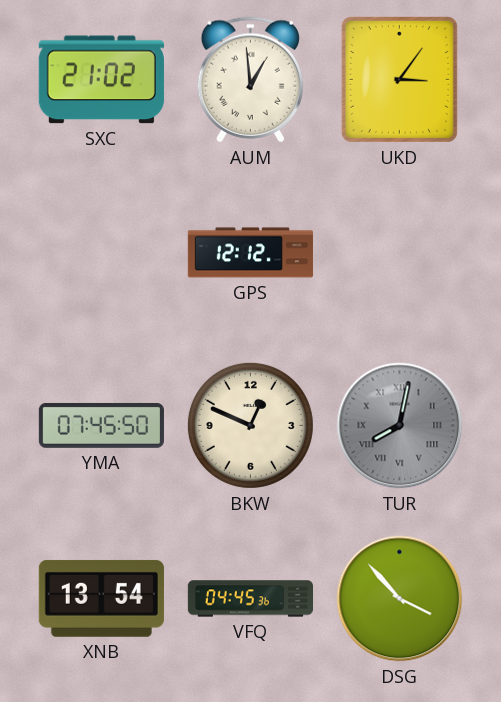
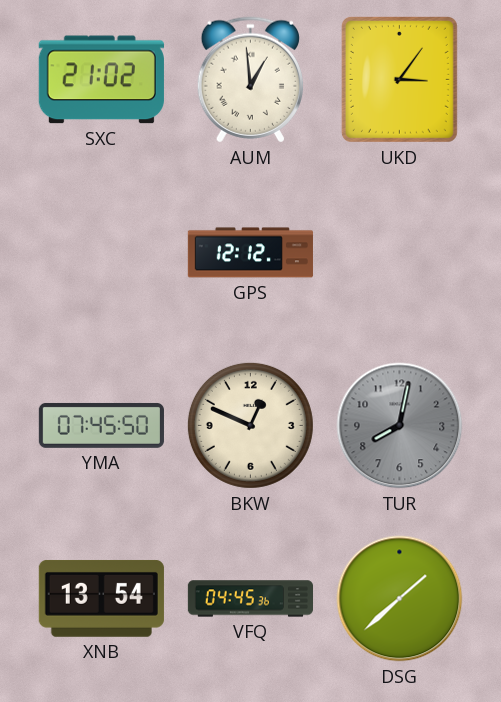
TUR numerals: Roman -> Arabic
DSG: 3:53 -> 1:38
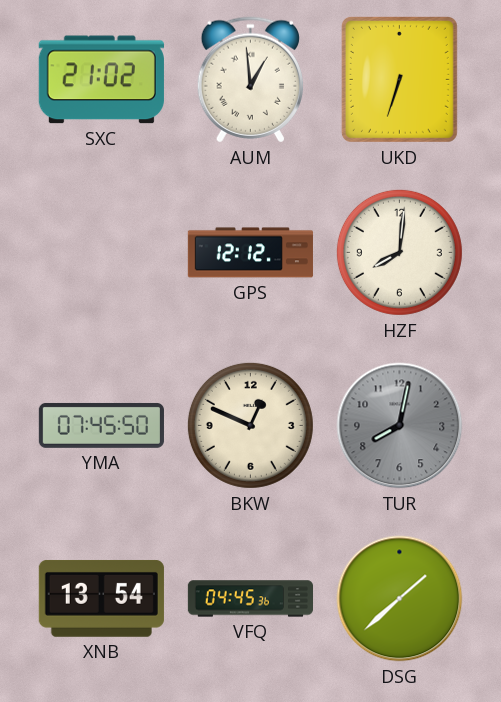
UKD: 3:06 -> 6:33
HZF: none -> 8:01
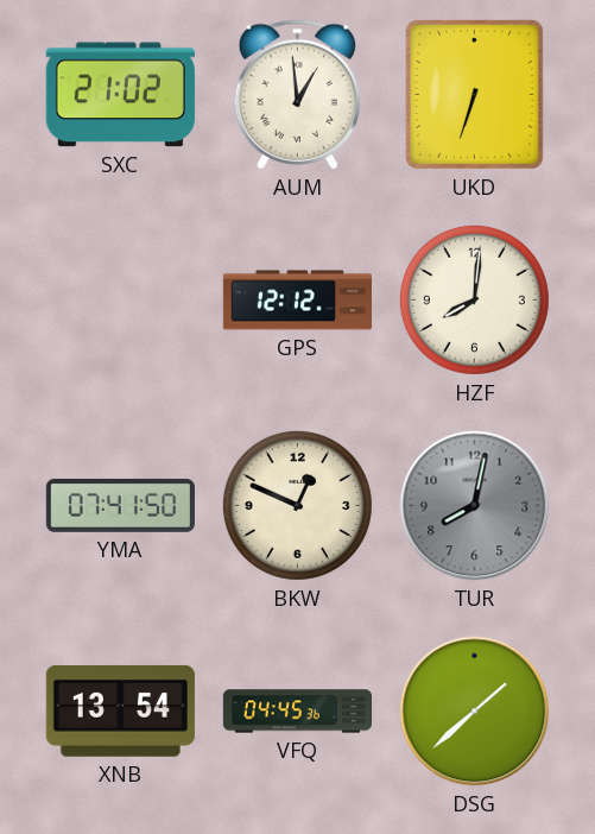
YMA: 07:45 -> 07:41
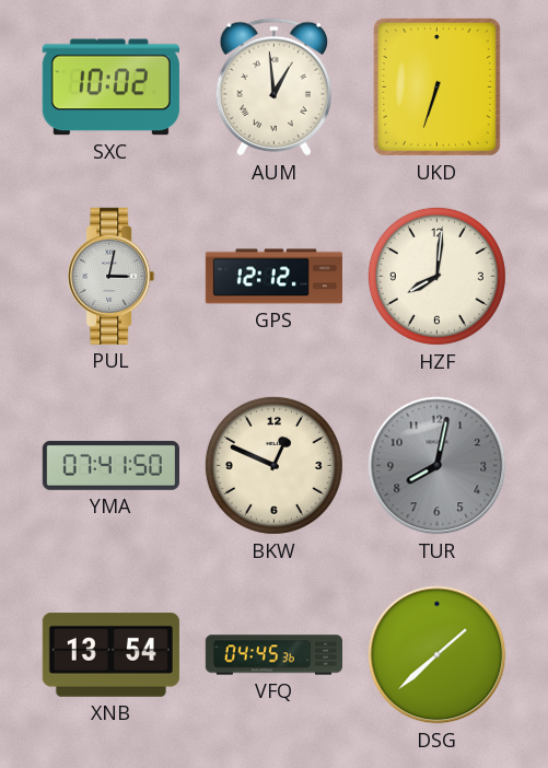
SXC: 21:02 -> 10:02
PUL: none -> 3:02
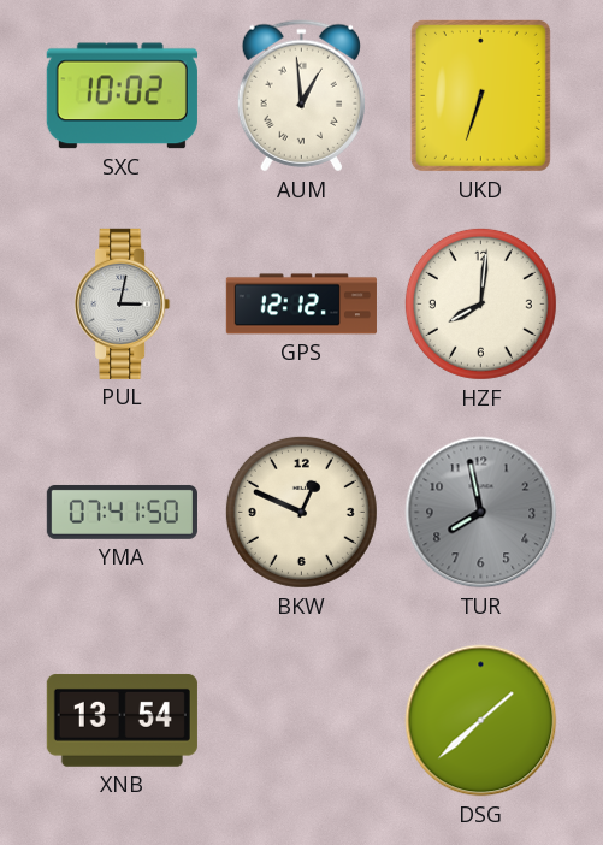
TUR: 8:02 -> 7:58
VFQ: 04:45 -> none
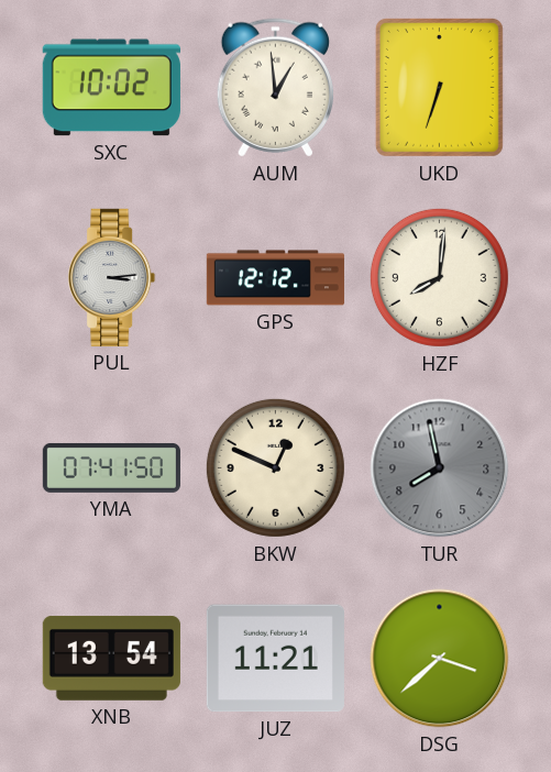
PUL: 3:02 -> 3:14
JUZ: none -> 11:21
DSG: 1:38 -> 3:38
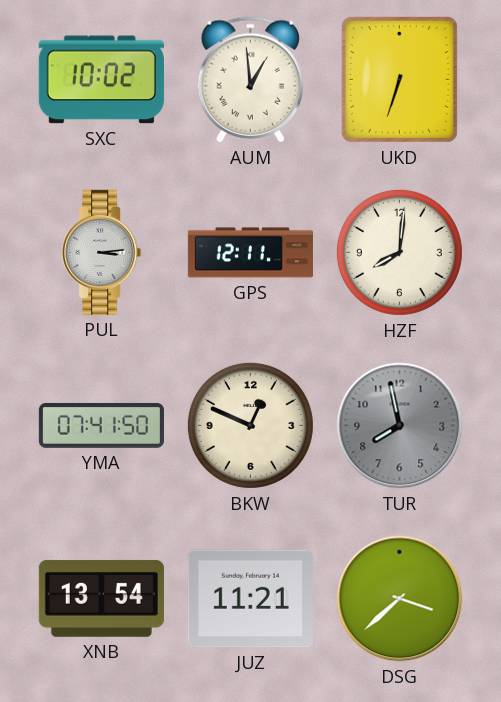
GPS: 12:12 -> 12:11
